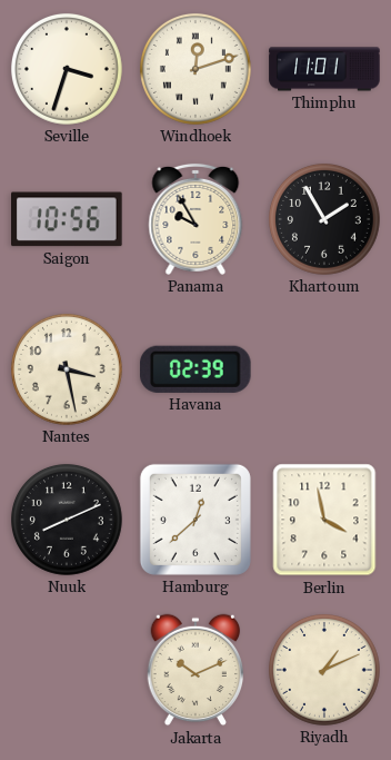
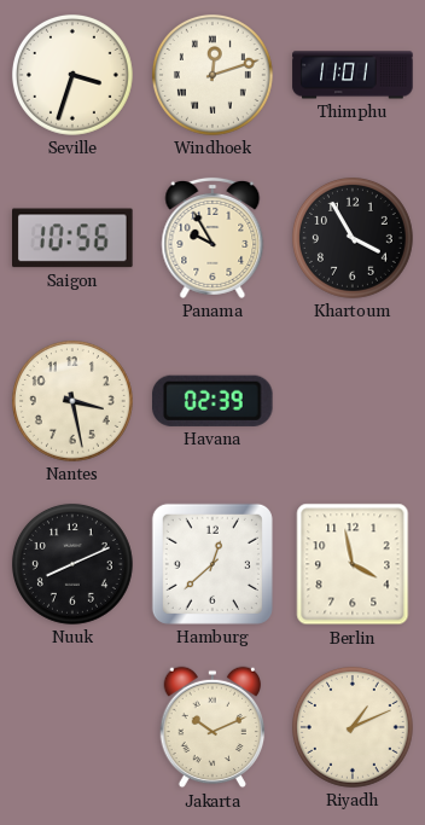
Khartoum: 1:55 -> 3:55
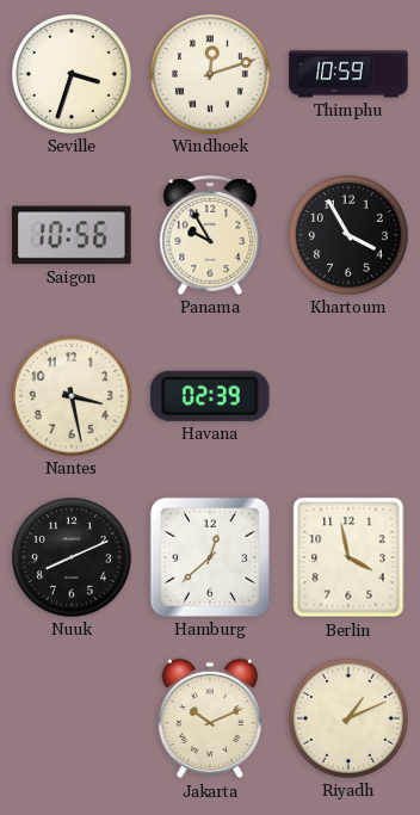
Thimphu: 11:01 -> 10:59
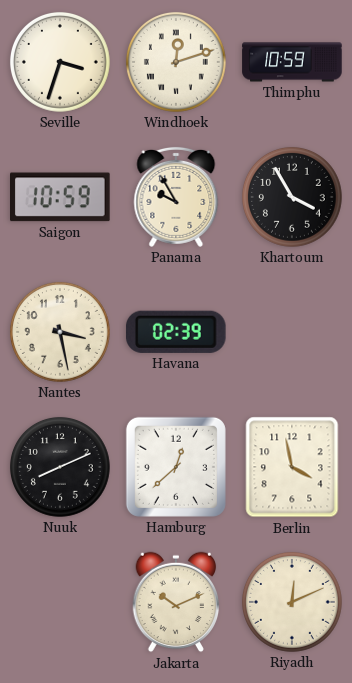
Saigon: 10:56 -> 10:59
Riyadh: 1:11 -> 12:11
